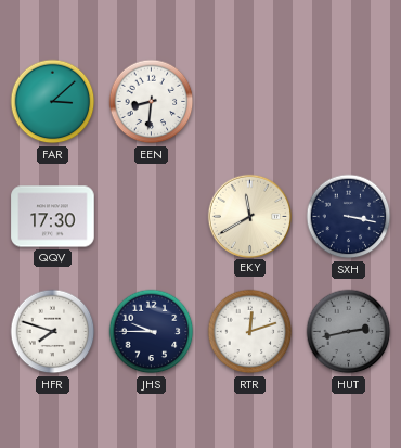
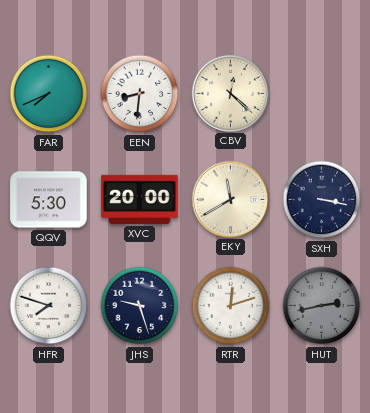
FAR: 3:08 -> 7:41
CBV: none -> 12:22
QQV: 17:30 -> 5:30
XVC: none -> 20:00
JHS: 9:45 -> 9:27
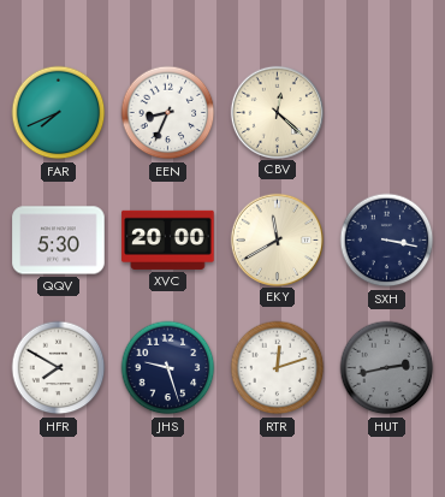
EEN: 8:31 -> 8:34
HFR: 7:48 -> 7:50
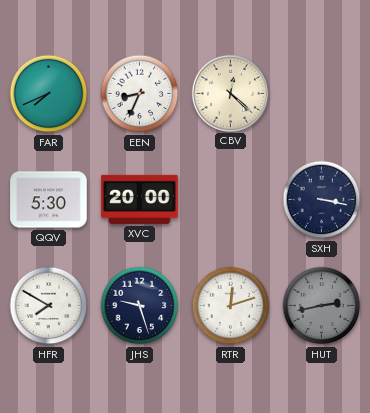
EKY: 11:40 -> none
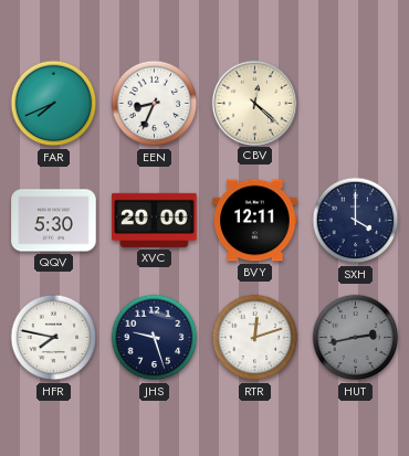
BVY: none -> 12:11
SXH: 3:17 -> 4:00
HFR: 7:50 -> 7:47
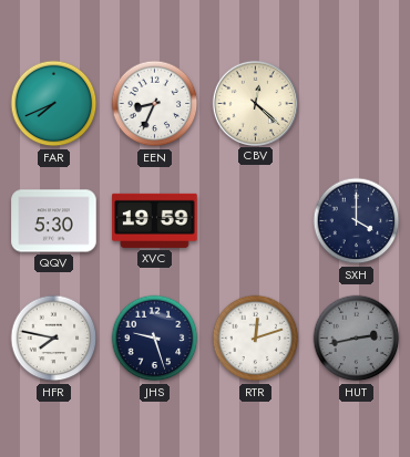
XVC: 20:00 -> 19:59
BVY: 12:11 -> none
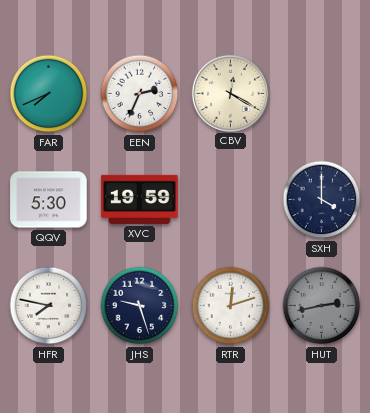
EEN: 8:34 -> 2:34
CBV: 12:22 -> 12:20
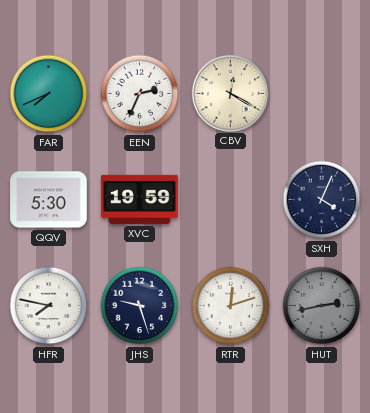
SXH: 4:00 -> 4:04
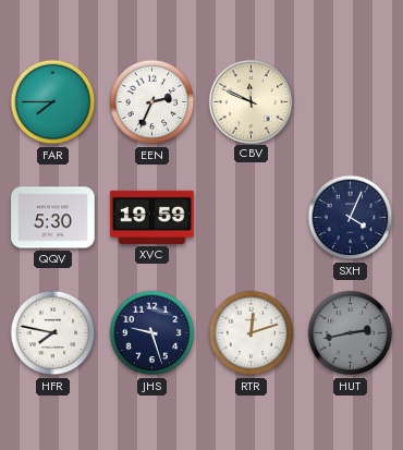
FAR: 7:41 -> 7:45
CBV: 12:20 -> 11:49
